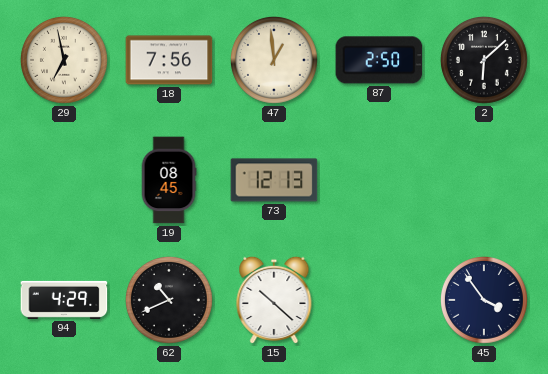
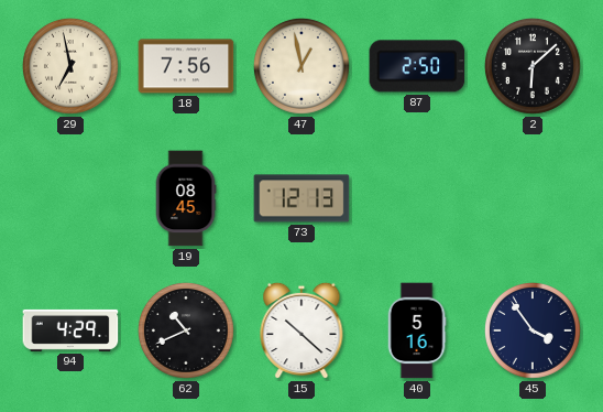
47: 12:59 -> 12:58
40: none -> 5:16
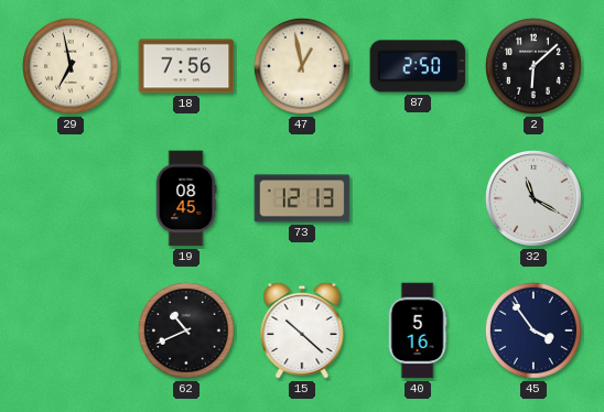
32: none -> 11:20
94: 4:29 -> none
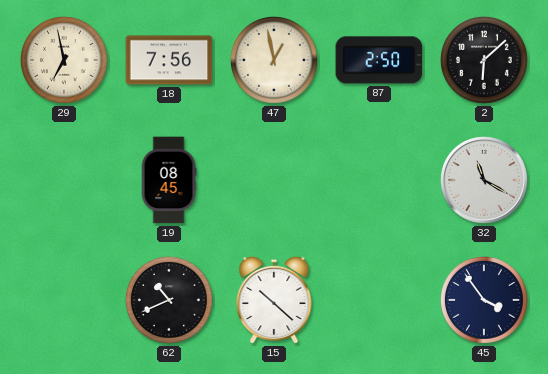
73: 12:13 -> none
40: 5:16 -> none
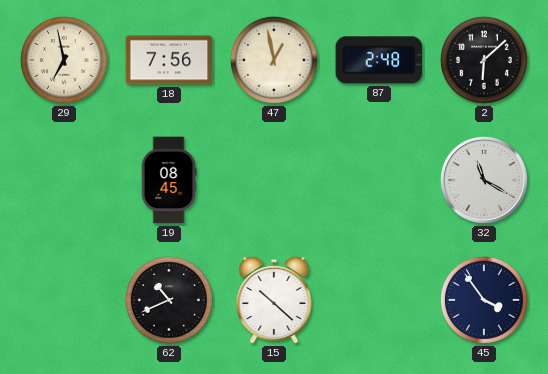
87: 2:50 -> 2:48
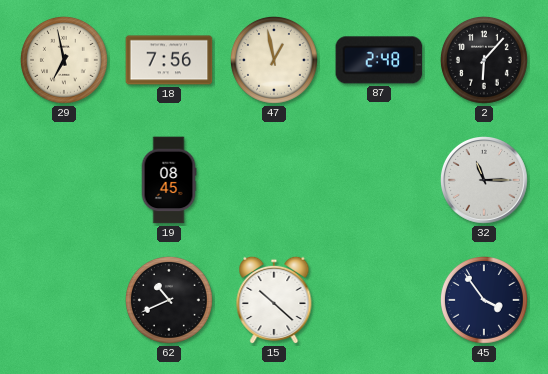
2: 6:08 -> 6:07
32: 11:20 -> 11:15
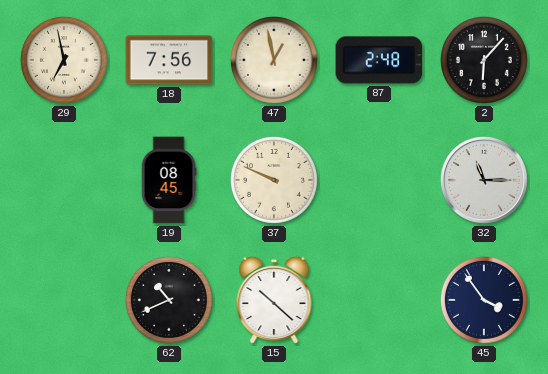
37: none -> 9:49
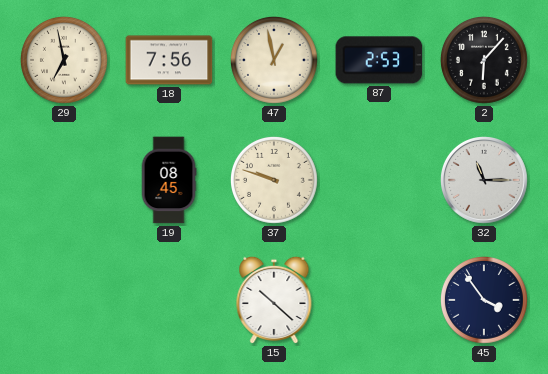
87: 2:48 -> 2:53
37: 9:49 -> 9:48
62: 10:41 -> none
